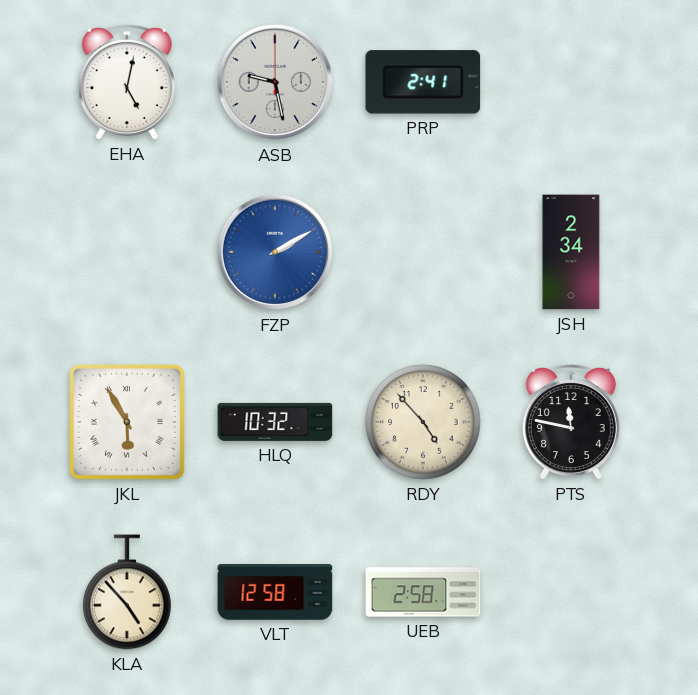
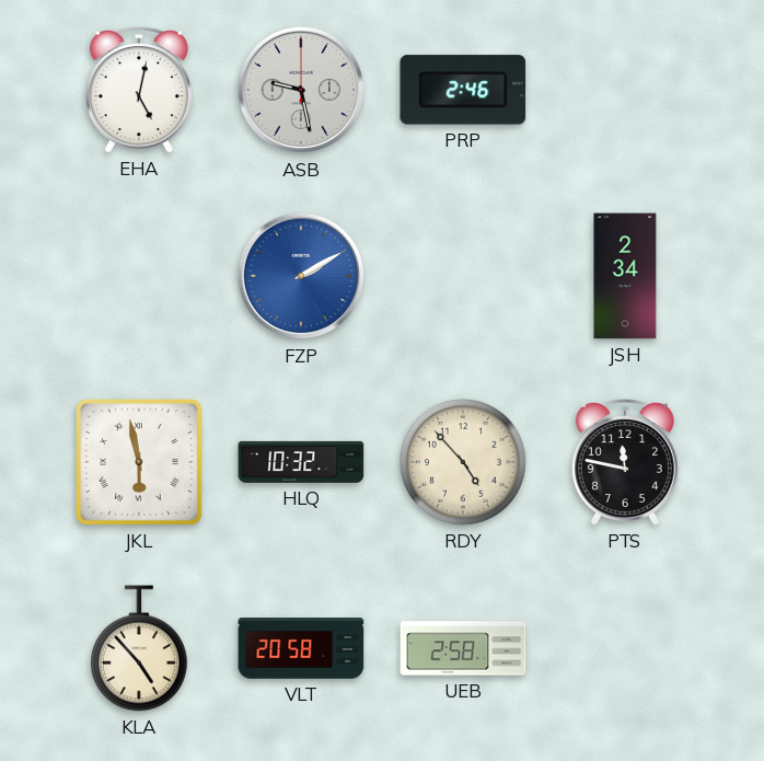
PRP: 2:41 -> 2:46
JKL: 5:55 -> 5:58
VLT: 12:58 -> 20:58
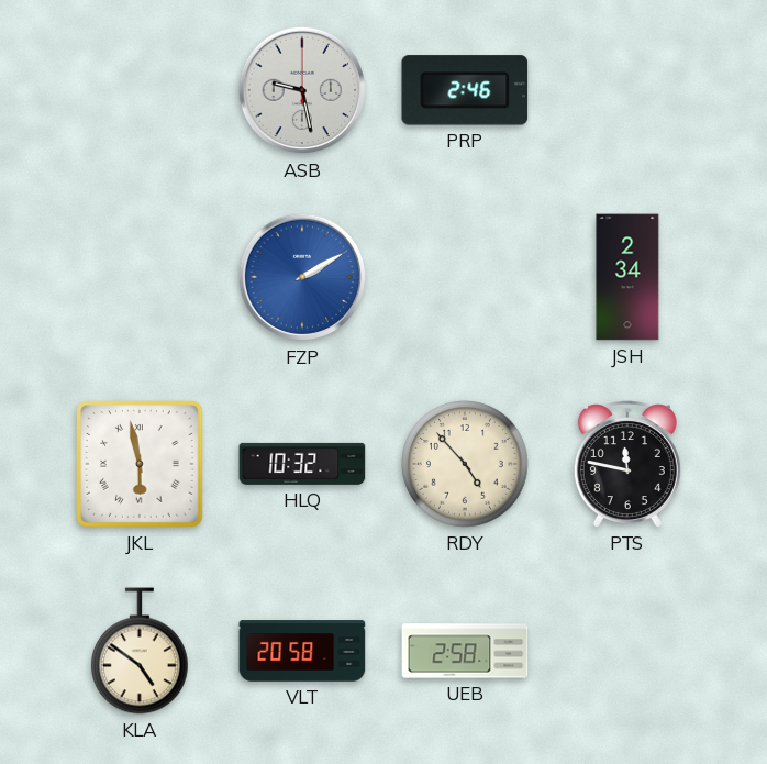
EHA: 5:02 -> none
KLA: 4:53 -> 4:51
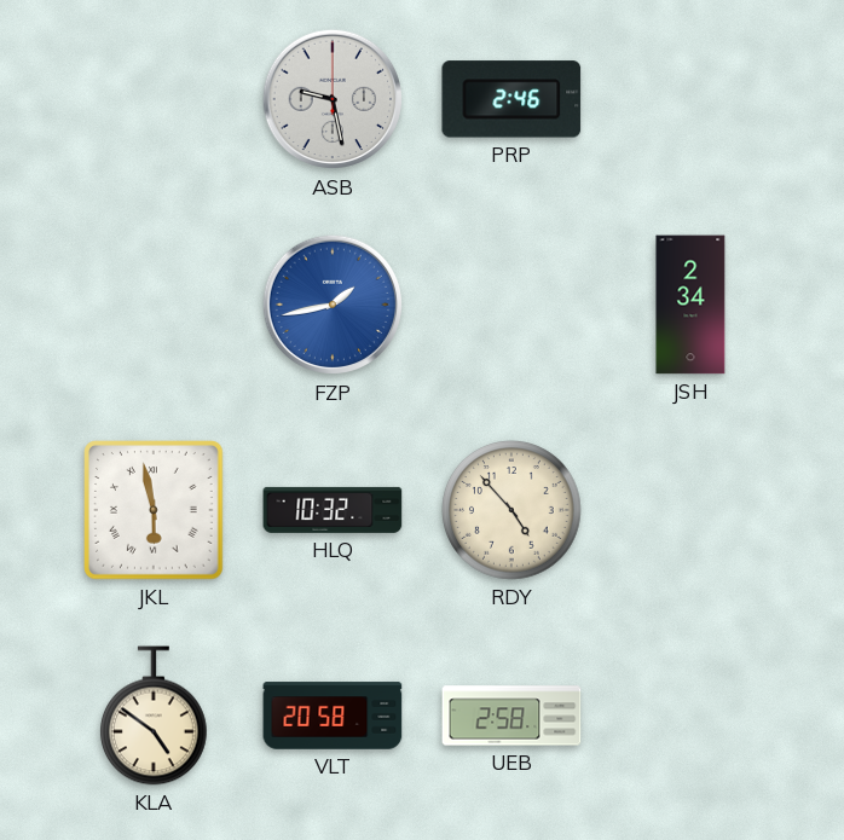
FZP: 2:10 -> 1:43
PTS: 11:47 -> none
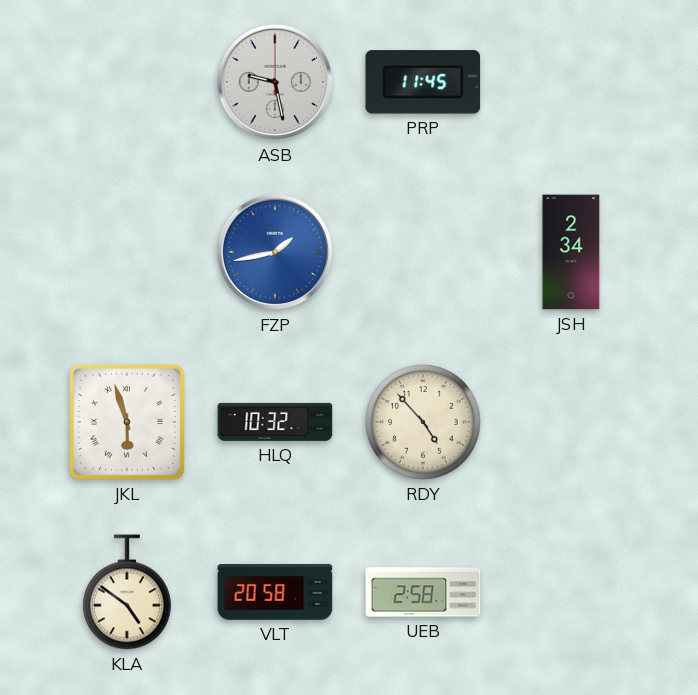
PRP: 2:46 -> 11:45
JKL: 5:58 -> 5:57
